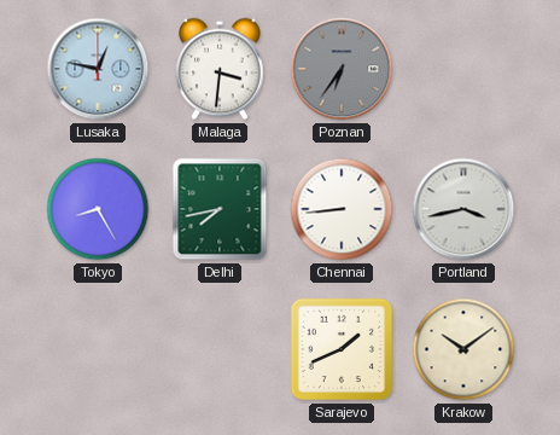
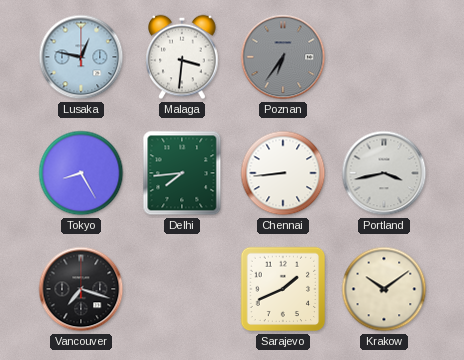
Delhi: 7:43 -> 7:44
Vancouver: none -> 7:18
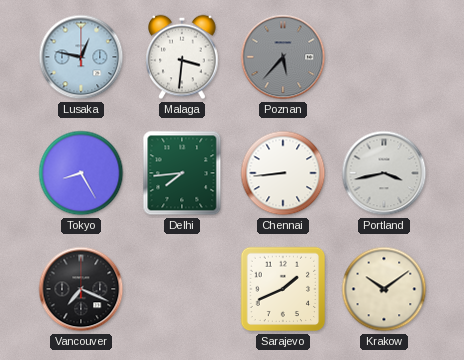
Poznan: 6:36 -> 5:37
Vancouver: 7:18 -> 7:19
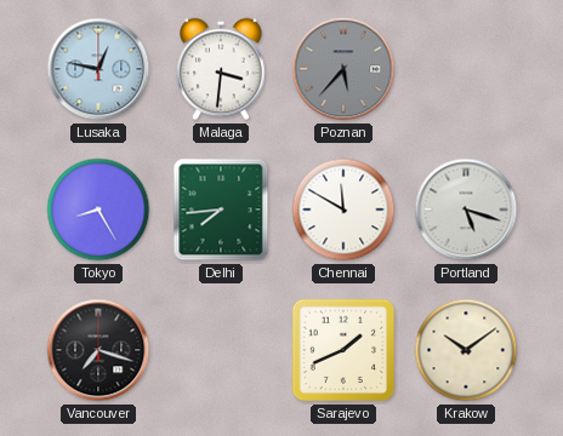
Chennai: 8:44 -> 11:50
Portland: 3:43 -> 5:18
Vancouver: 7:19 -> 7:18
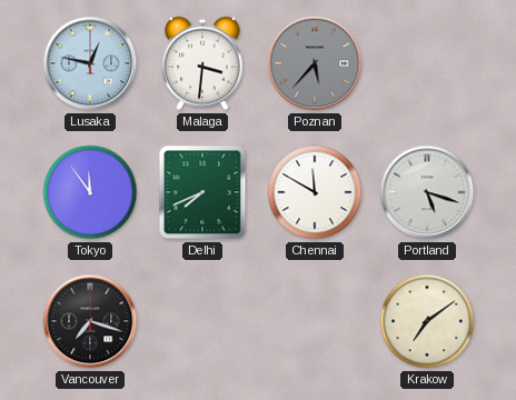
Tokyo: 8:25 -> 11:54
Delhi: 7:44 -> 7:41
Sarajevo: 1:41 -> none
Krakow: 10:09 -> 7:09
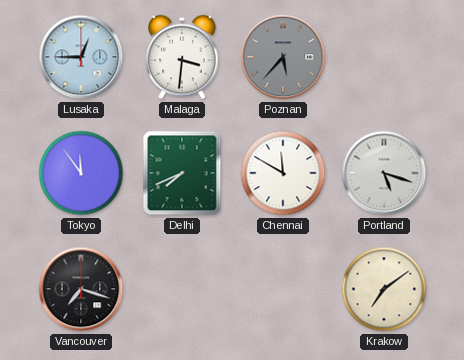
Lusaka: 12:47 -> 12:45
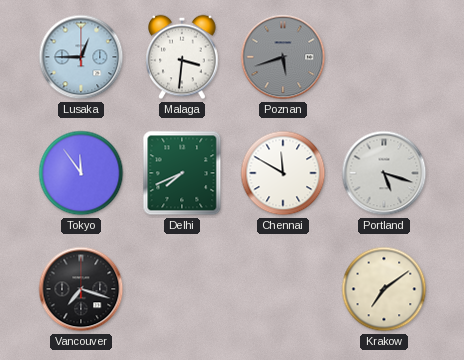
Poznan: 5:37 -> 5:42
